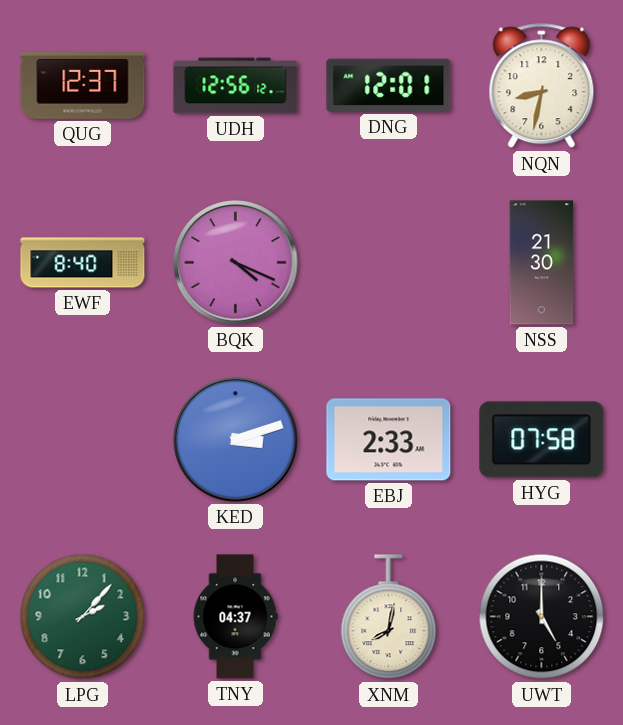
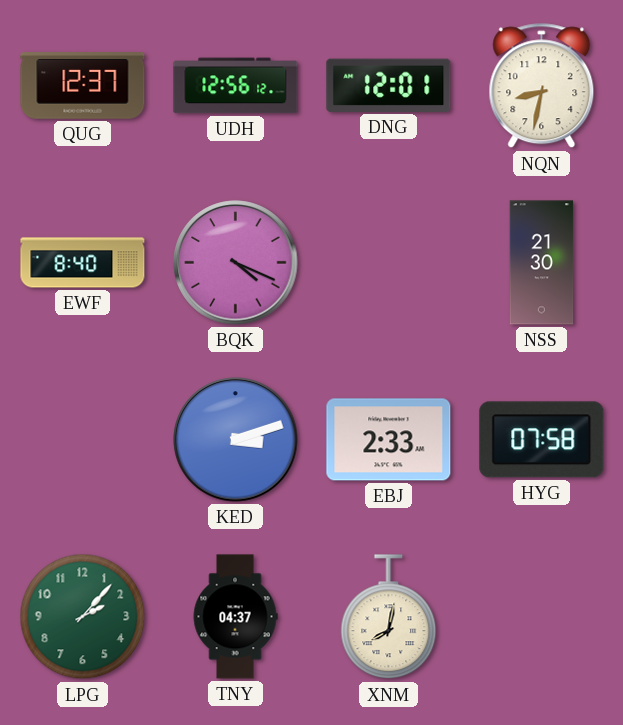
UWT: 5:00 -> none
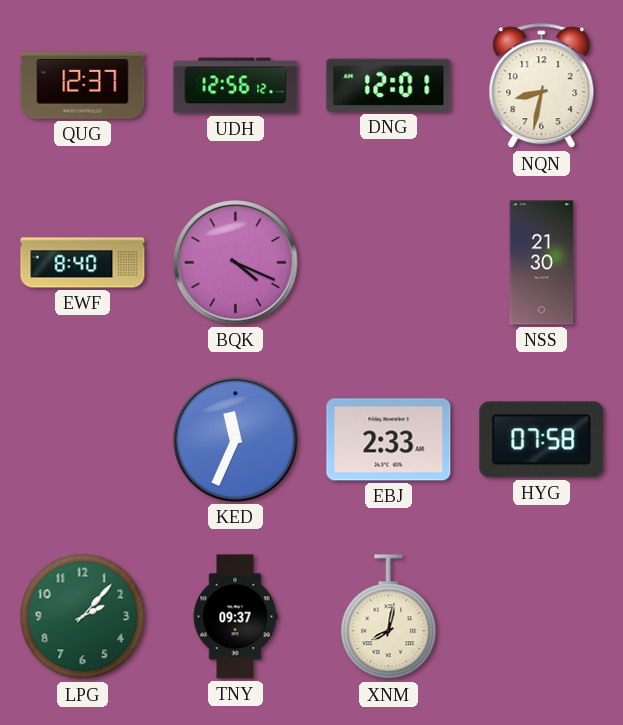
KED: 3:12 -> 11:34
TNY: 04:37 -> 09:37
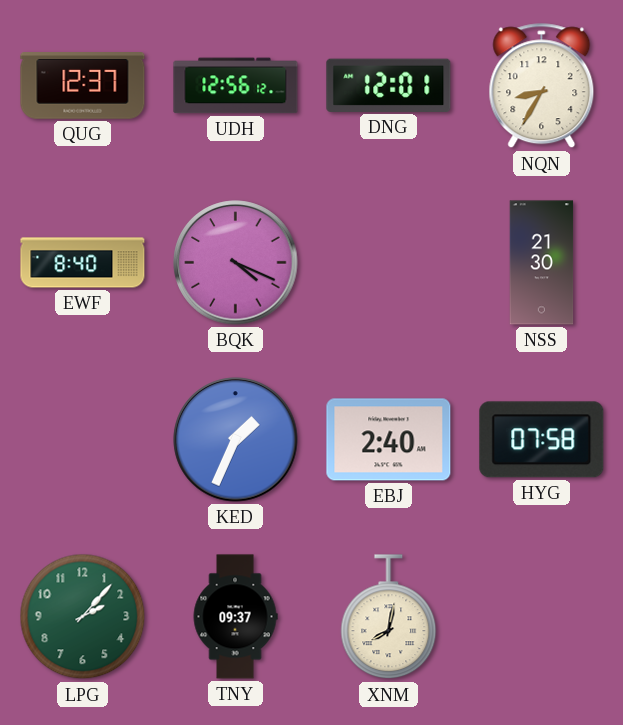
NQN: 8:32 -> 8:35
KED: 11:34 -> 1:34
EBJ: 2:33 -> 2:40
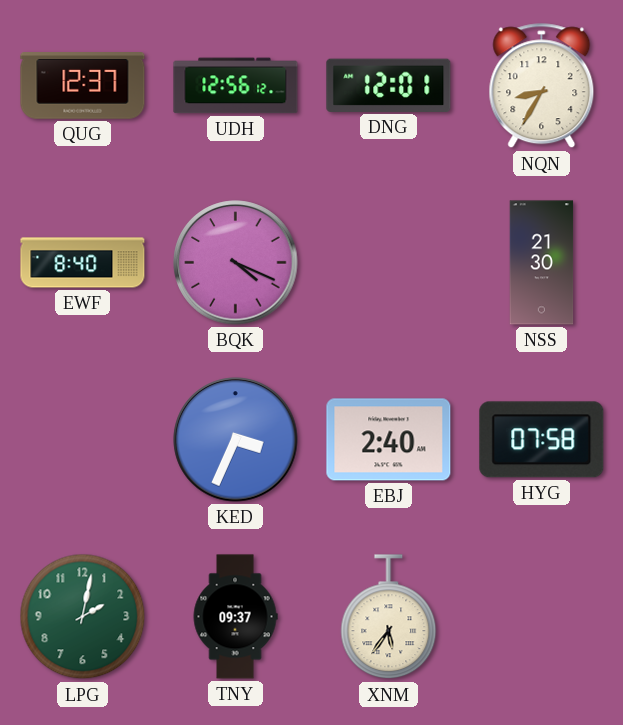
KED: 1:34 -> 3:34
LPG: 2:07 -> 2:02
XNM: 8:02 -> 5:36
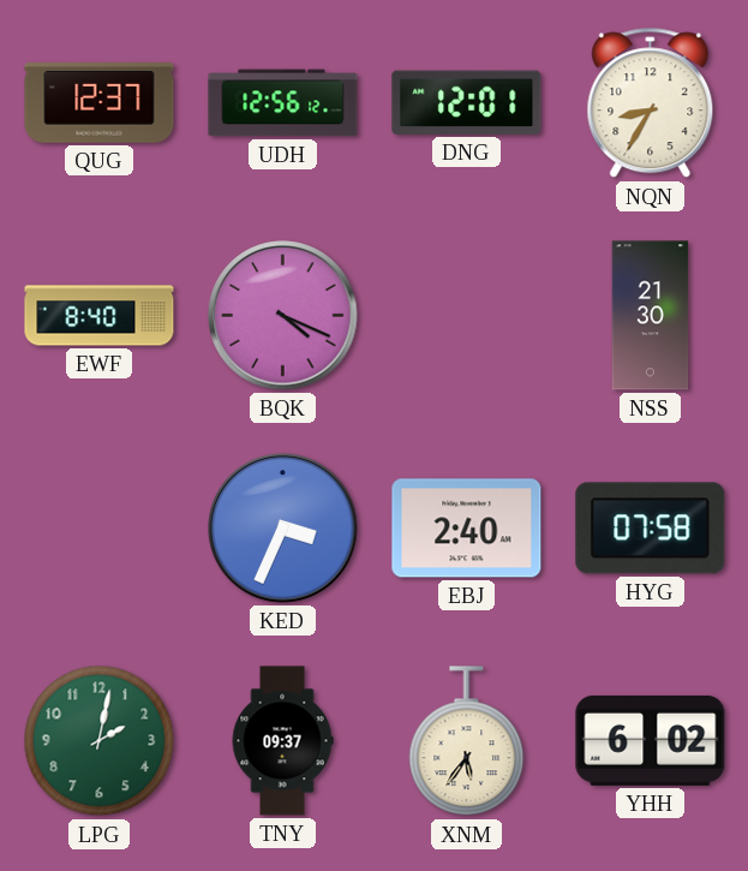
YHH: none -> 6:02
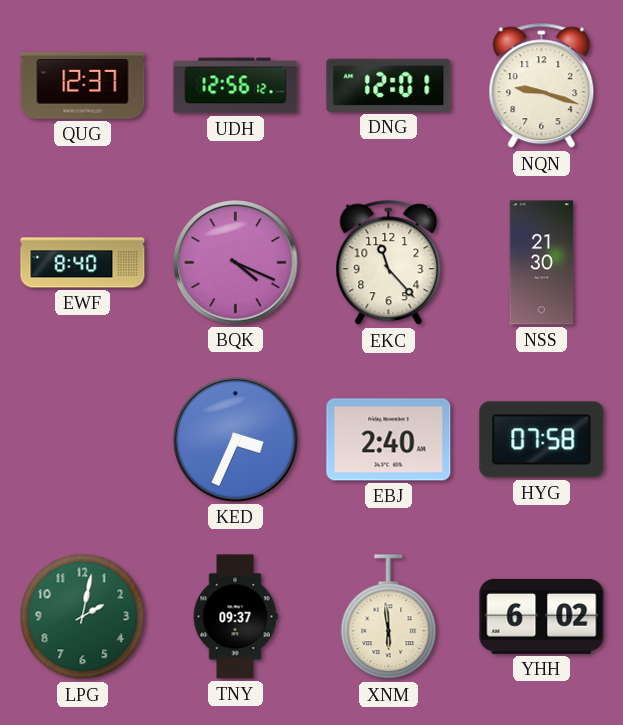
NQN: 8:35 -> 9:18
EKC: none -> 11:23
XNM: 5:36 -> 5:59
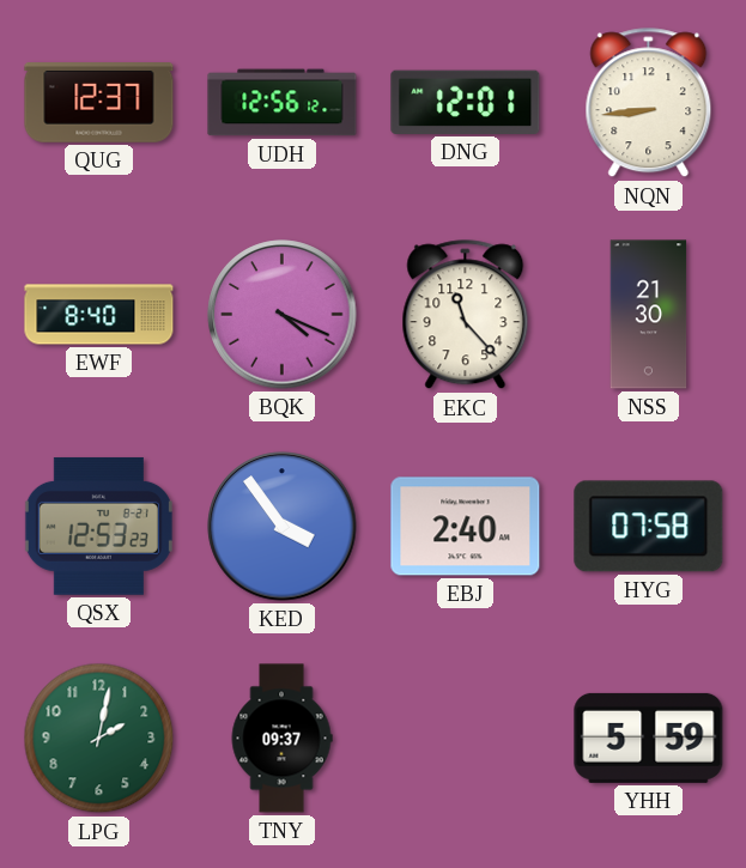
NQN: 9:18 -> 8:44
QSX: none -> 12:53
KED: 3:34 -> 3:54
XNM: 5:59 -> none
YHH: 6:02 -> 5:59
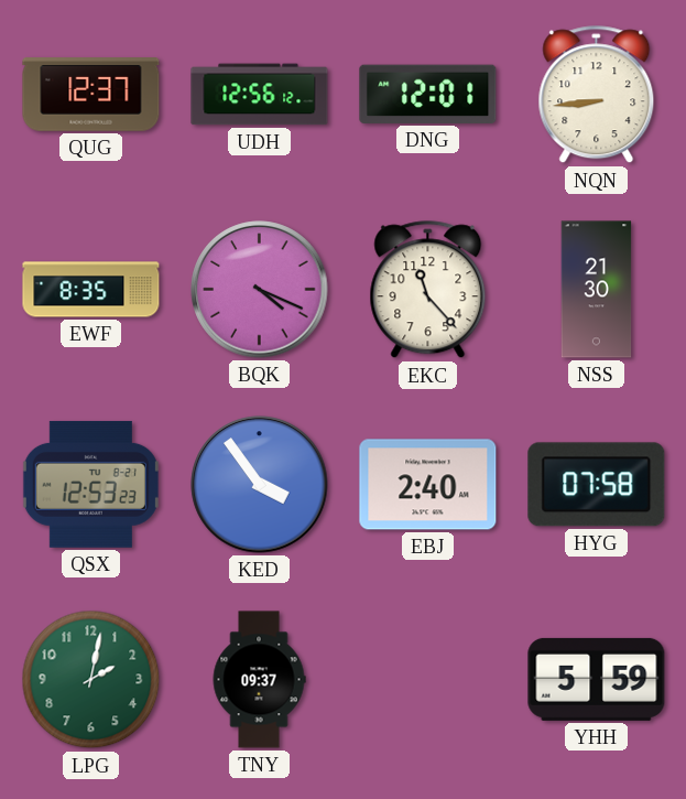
EWF: 8:40 -> 8:35
